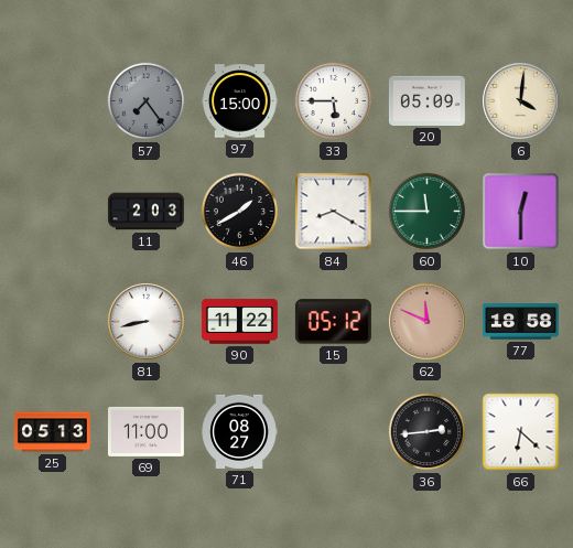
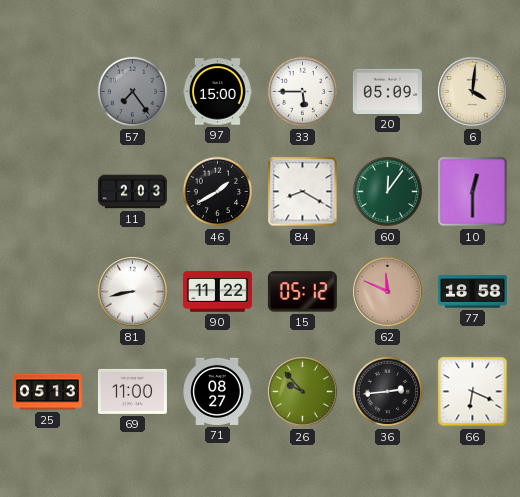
60: 11:45 -> 12:06
26: none -> 9:53
66: 6:22 -> 6:19
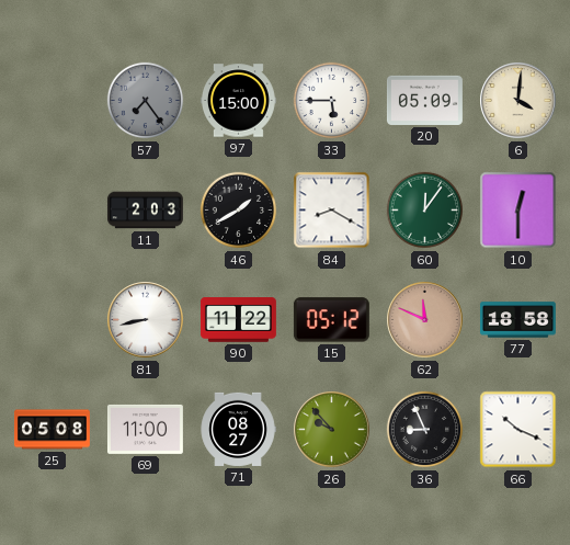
25: 05:13 -> 05:08
36: 2:44 -> 8:56
66: 6:19 -> 10:19
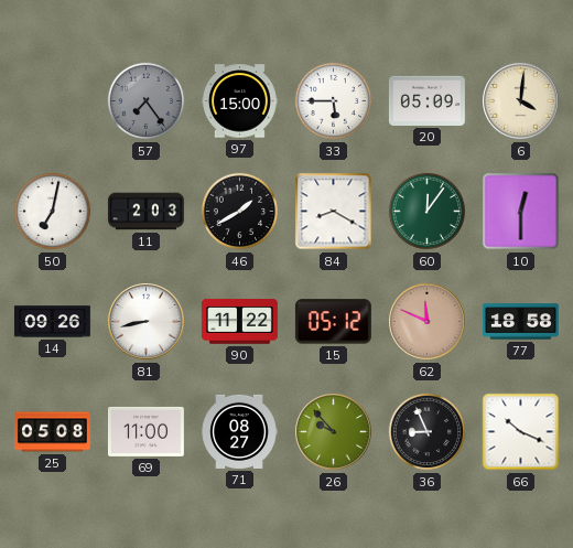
50: none -> 7:02
14: none -> 09:26
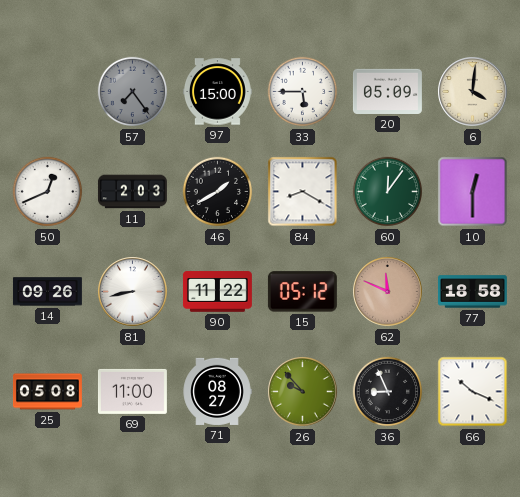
50: 7:02 -> 12:41
